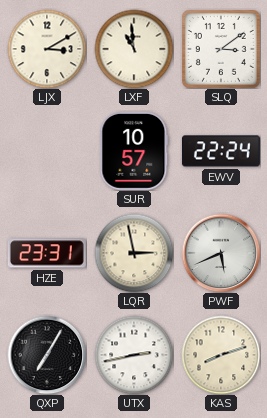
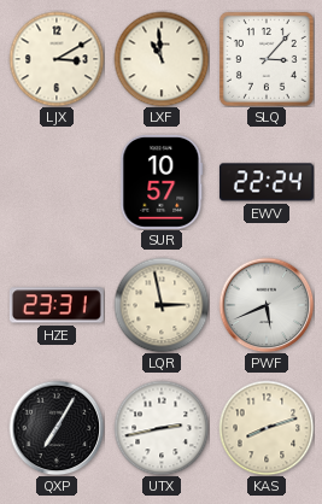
SLQ: 3:09 -> 3:07
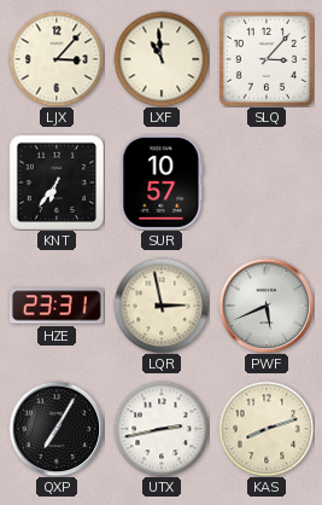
LJX: 3:10 -> 3:07
KNT: none -> 6:36
EWV: 22:24 -> none
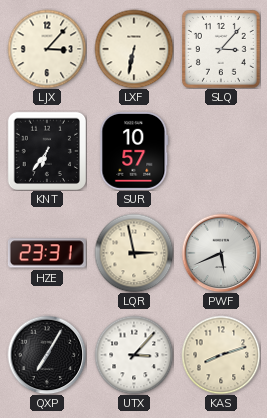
LXF: 10:59 -> 6:32
UTX: 2:43 -> 3:07
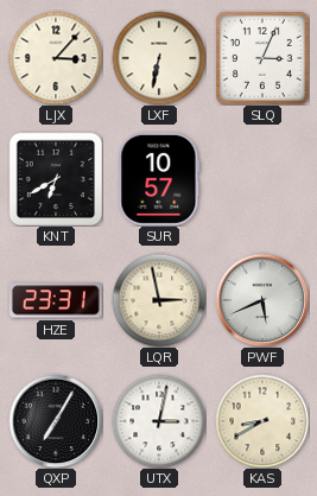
SLQ: 3:07 -> 3:04
KNT: 6:36 -> 6:40
UTX: 3:07 -> 3:02
KAS: 8:12 -> 8:40
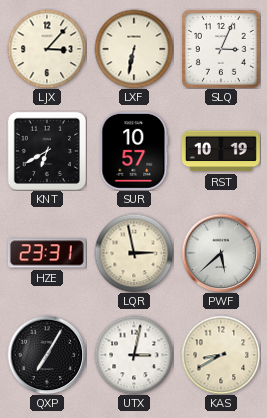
RST: none -> 10:19
PWF: 5:41 -> 5:38
